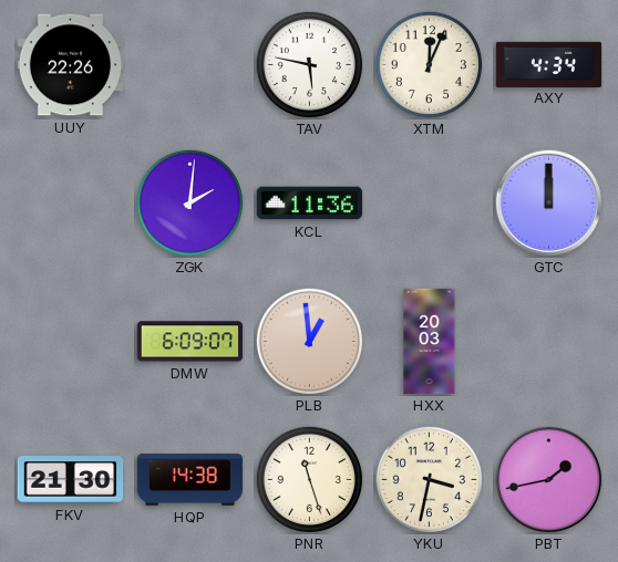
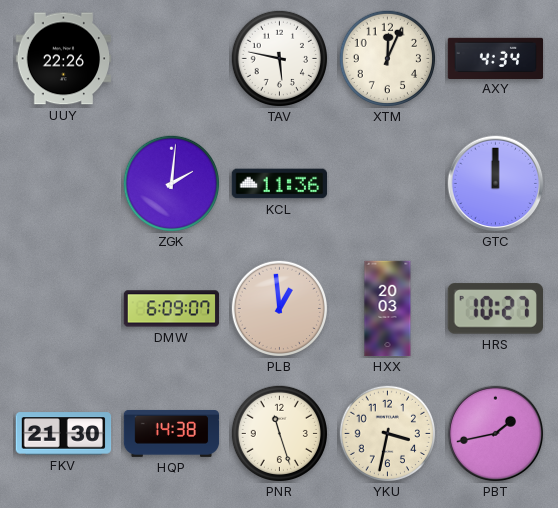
HRS: none -> 10:27
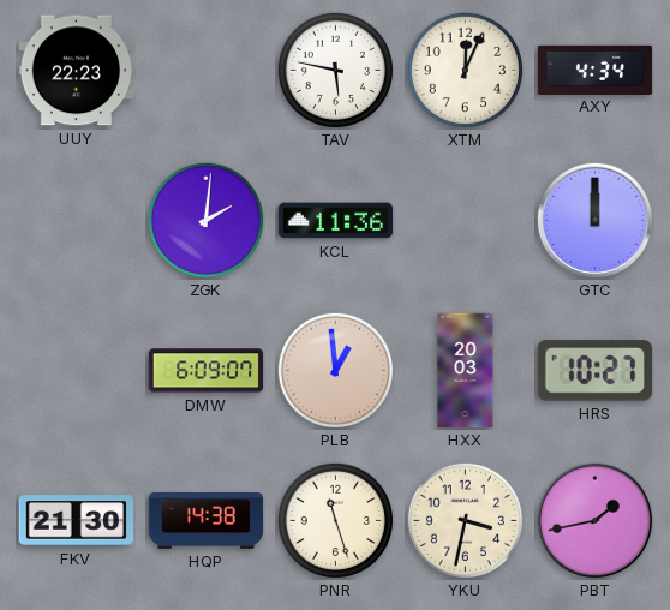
UUY: 22:26 -> 22:23
